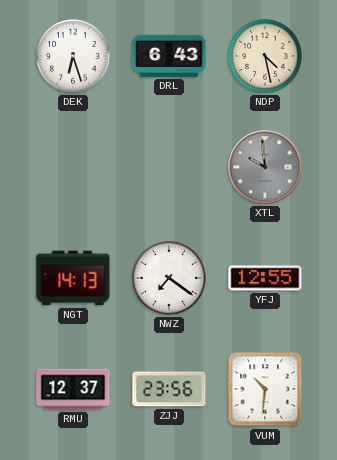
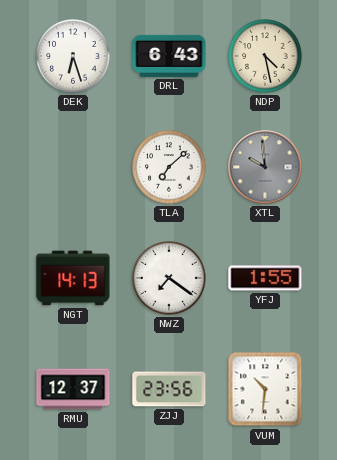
TLA: none -> 7:08
YFJ: 12:55 -> 1:55
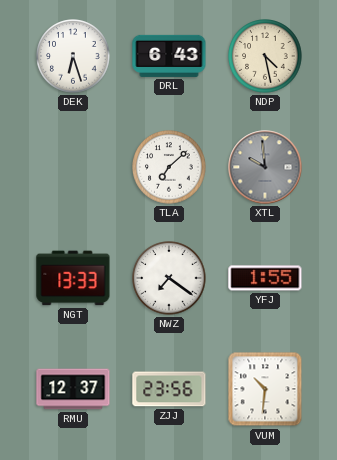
NGT: 14:13 -> 13:33
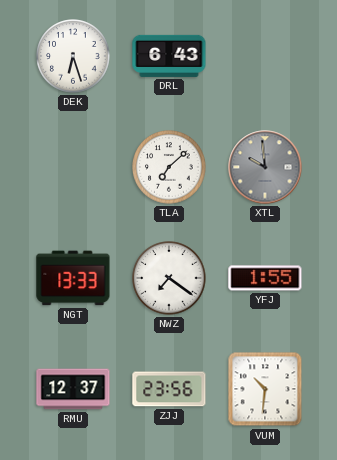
NDP: 4:28 -> none
